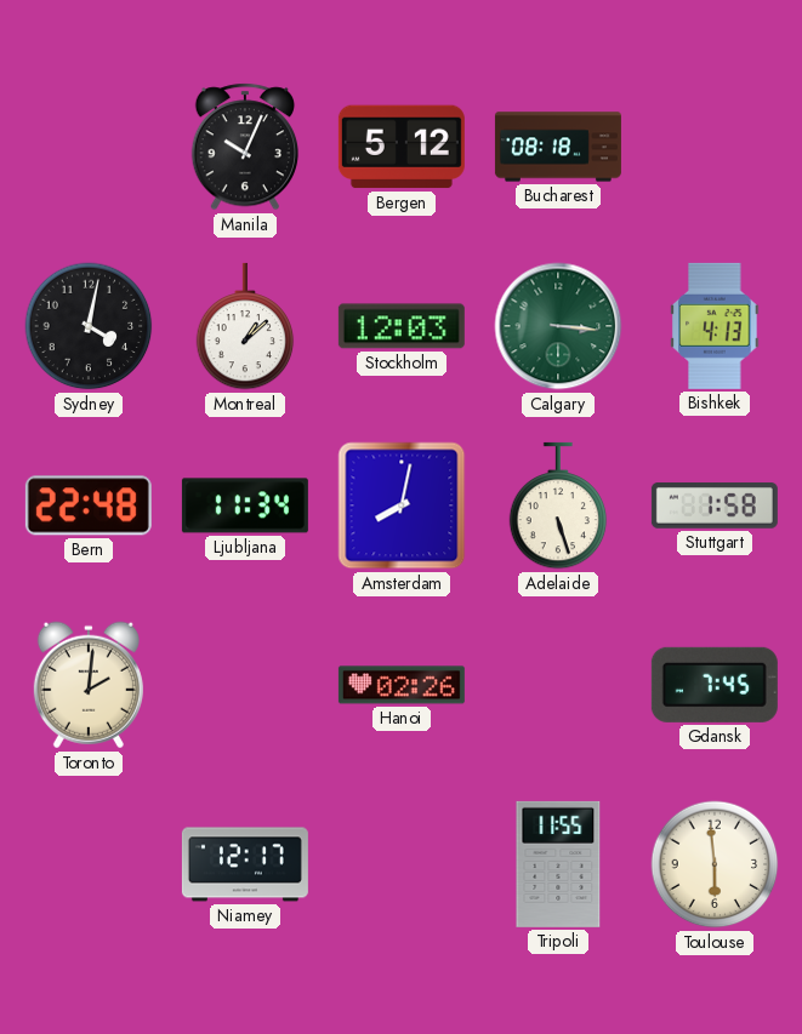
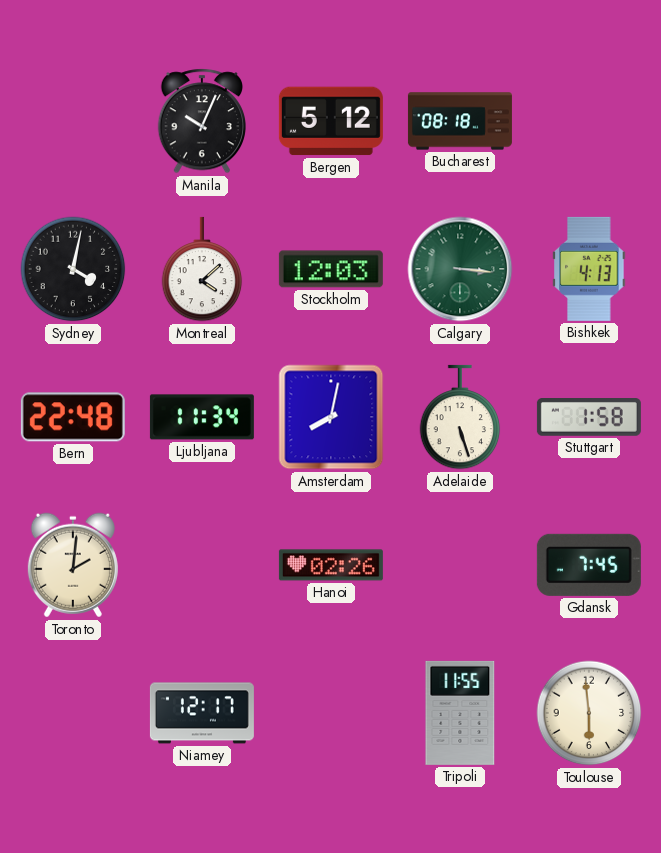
Montreal: 1:08 -> 4:08
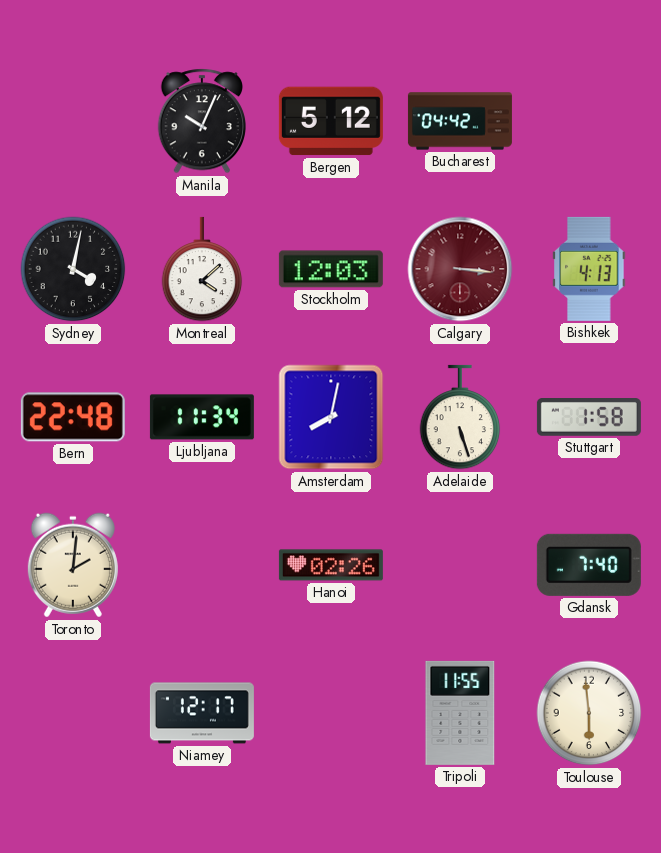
Bucharest: 08:18 -> 04:42
Calgary dial: green -> burgundy
Gdansk: 7:45 -> 7:40
